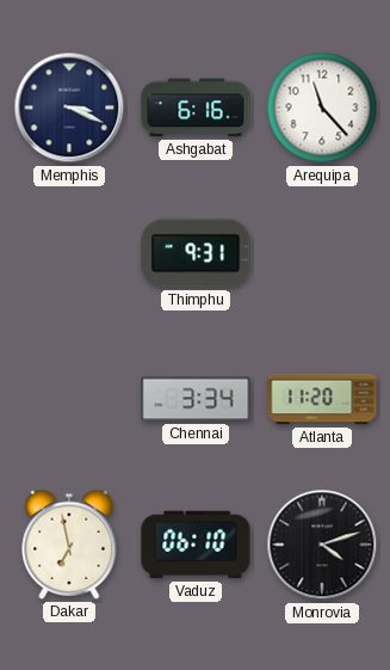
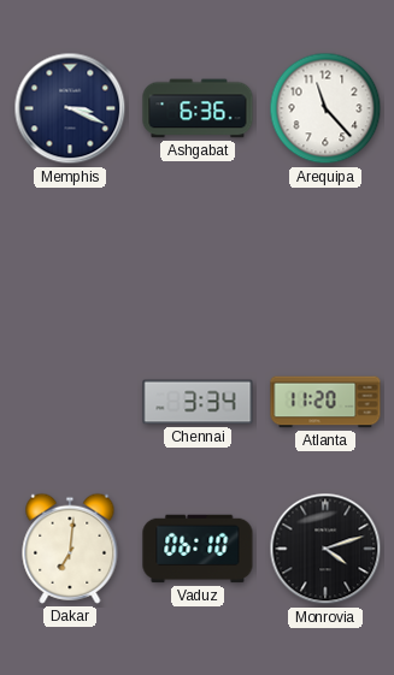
Ashgabat: 6:16 -> 6:36
Thimphu: 9:31 -> none
Dakar: 6:58 -> 7:01
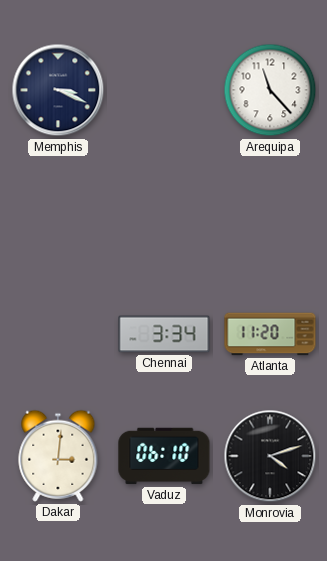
Ashgabat: 6:36 -> none
Dakar: 7:01 -> 3:01
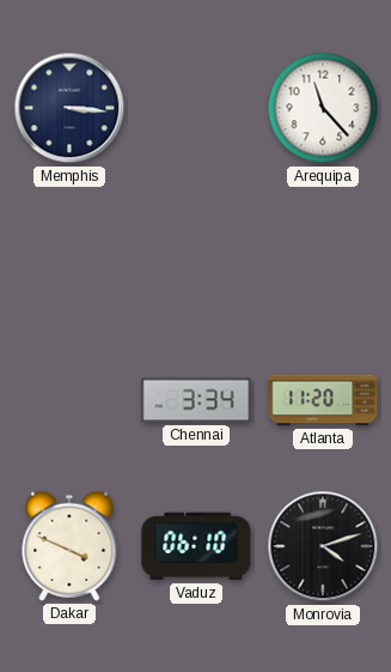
Memphis: 3:19 -> 3:16
Dakar: 3:01 -> 3:49
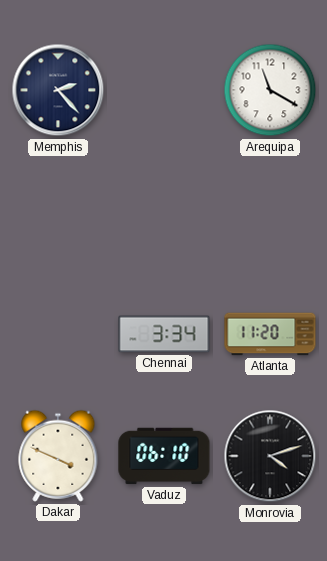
Memphis: 3:16 -> 2:23
Arequipa: 11:23 -> 11:20
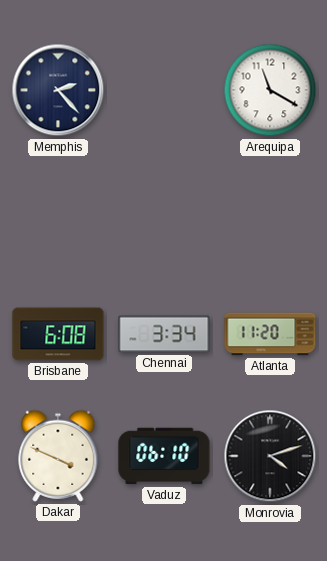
Brisbane: none -> 6:08
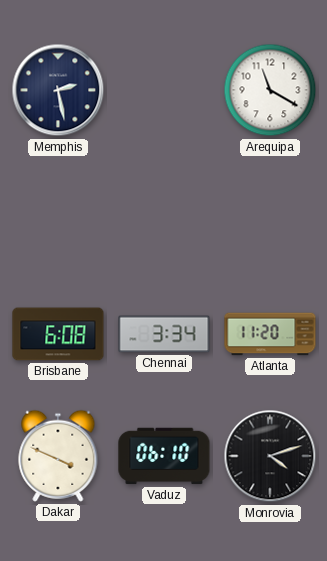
Memphis: 2:23 -> 2:28
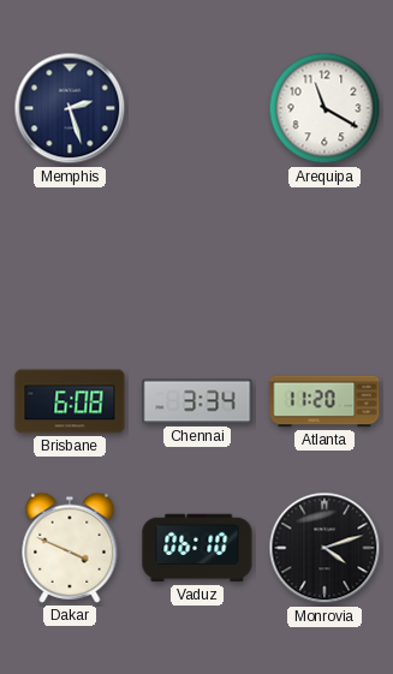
Memphis: 2:28 -> 2:27
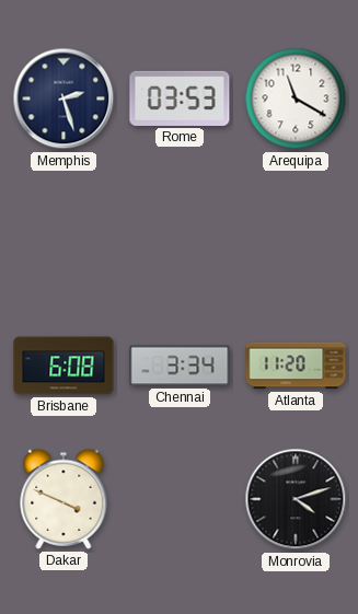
Rome: none -> 03:53
Vaduz: 06:10 -> none
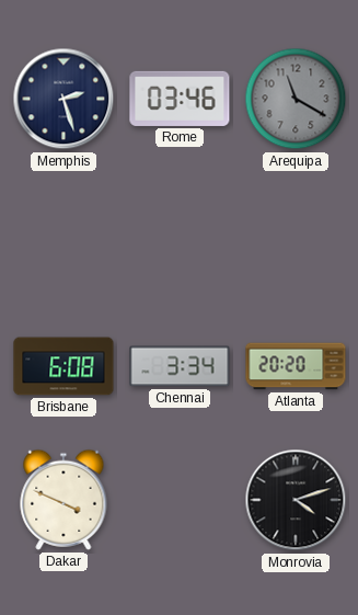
Rome: 03:53 -> 03:46
Arequipa dial: white -> grey
Atlanta: 11:20 -> 20:20
